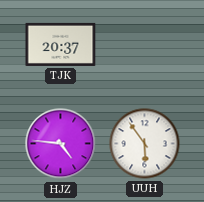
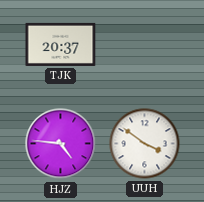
UUH: 5:54 -> 3:51
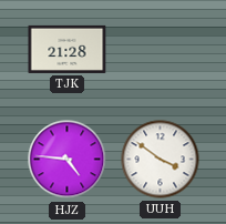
TJK: 20:37 -> 21:28
